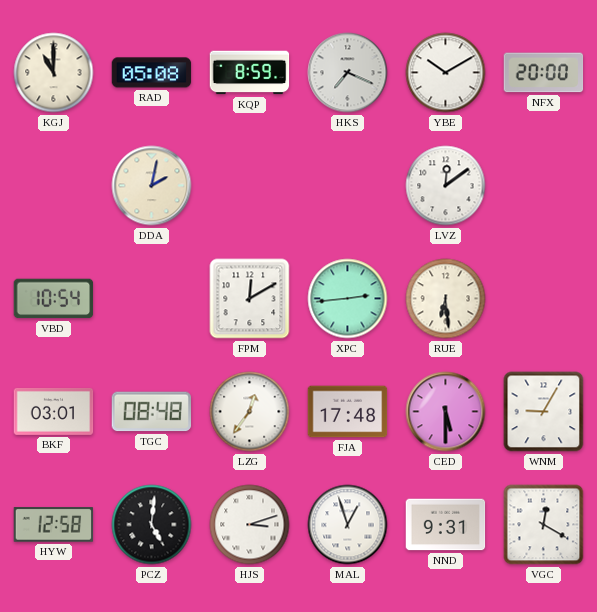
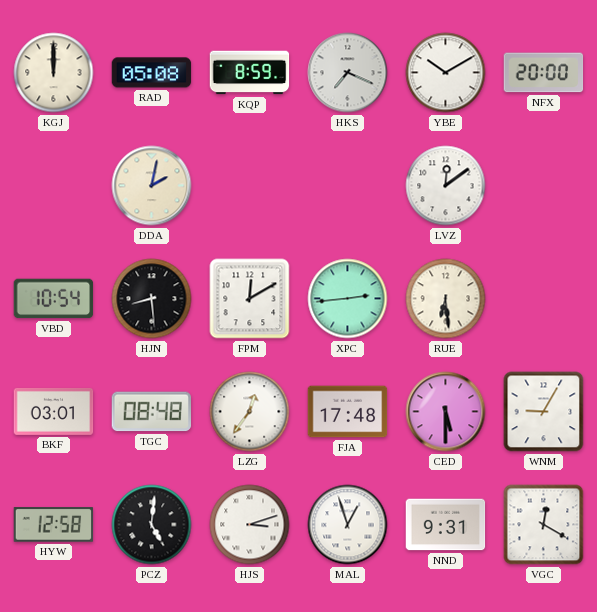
KGJ: 11:00 -> 12:00
HJN: none -> 8:29
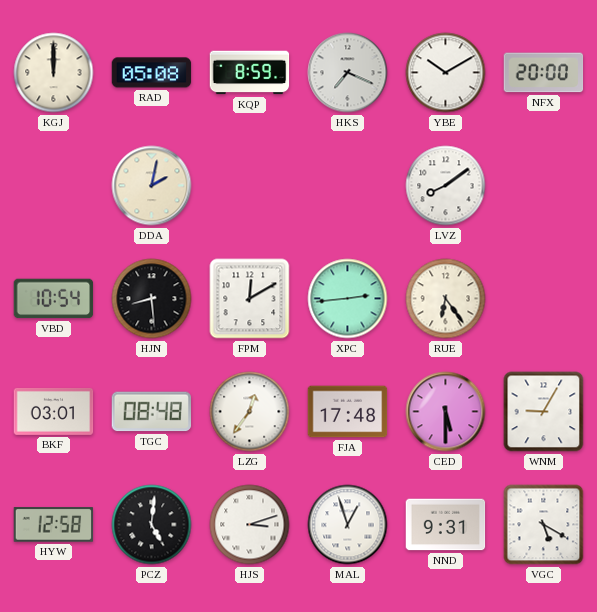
LVZ: 12:09 -> 8:09
RUE: 6:29 -> 6:24
VGC: 12:20 -> 5:20
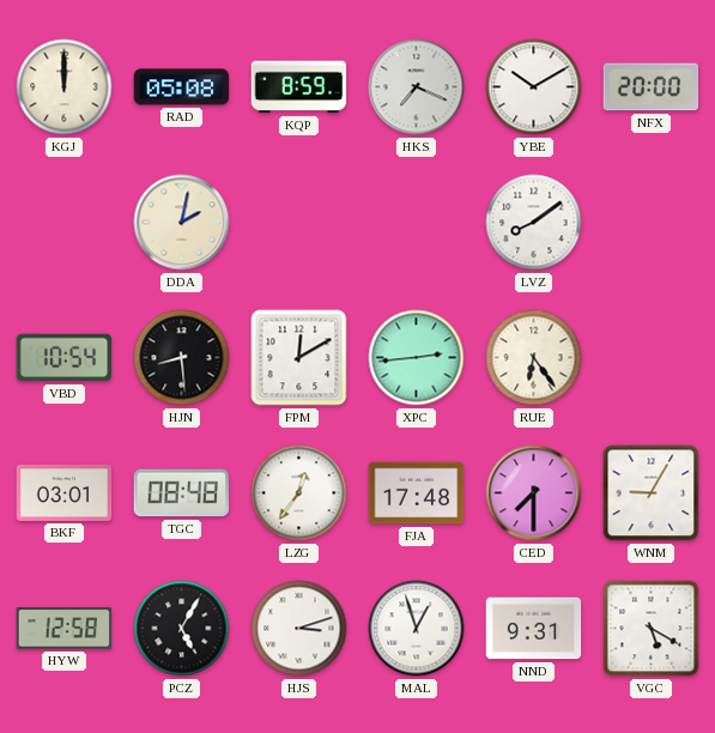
CED: 5:30 -> 7:30
PCZ: 5:01 -> 5:05
